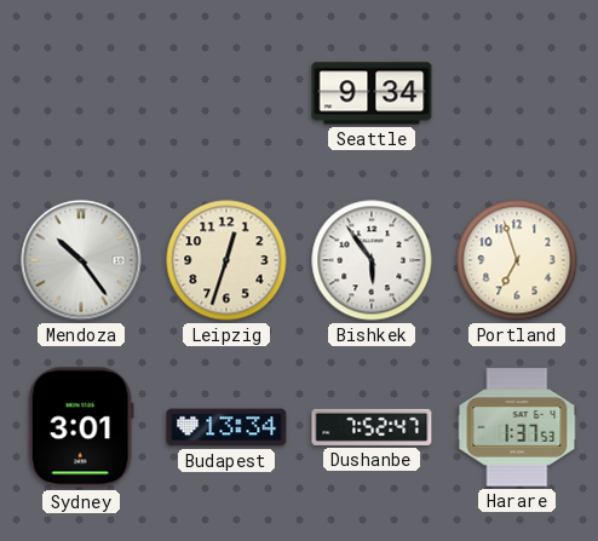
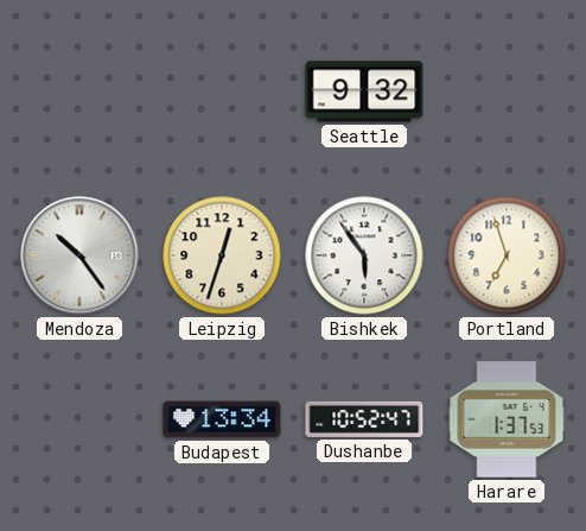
Seattle: 9:34 -> 9:32
Sydney: 3:01 -> none
Dushanbe: 7:52 -> 10:52
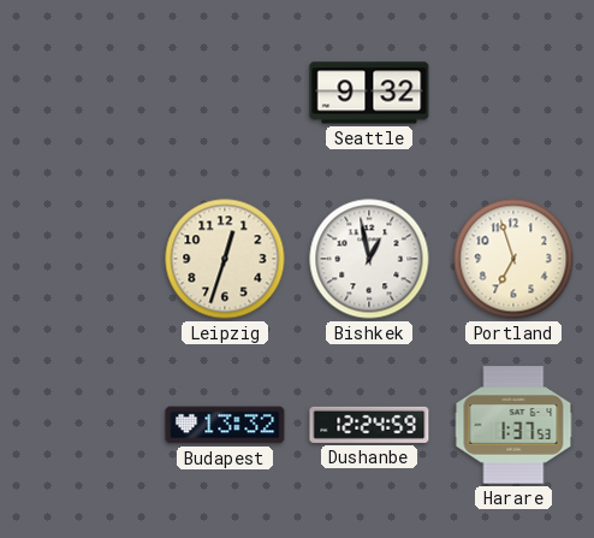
Mendoza: 10:24 -> none
Bishkek: 5:54 -> 12:58
Budapest: 13:34 -> 13:32
Dushanbe: 10:52 -> 12:24
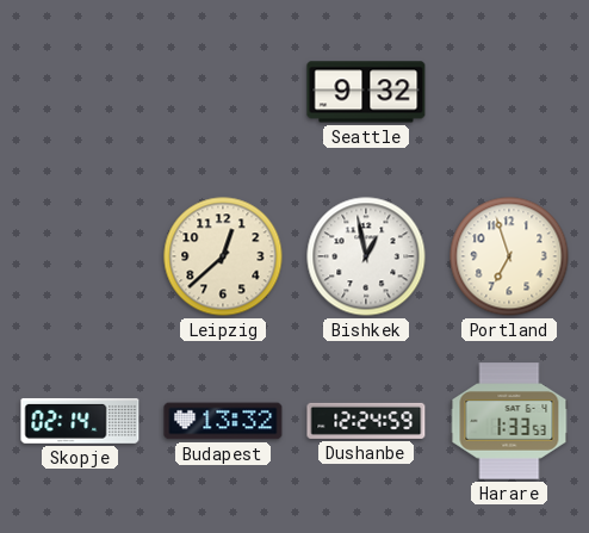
Leipzig: 12:33 -> 12:38
Skopje: none -> 02:14
Harare: 1:37 -> 1:33
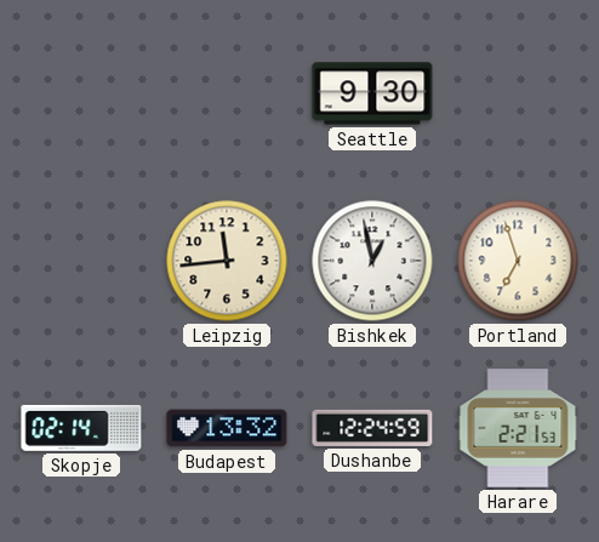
Seattle: 9:32 -> 9:30
Leipzig: 12:38 -> 11:44
Harare: 1:33 -> 2:21
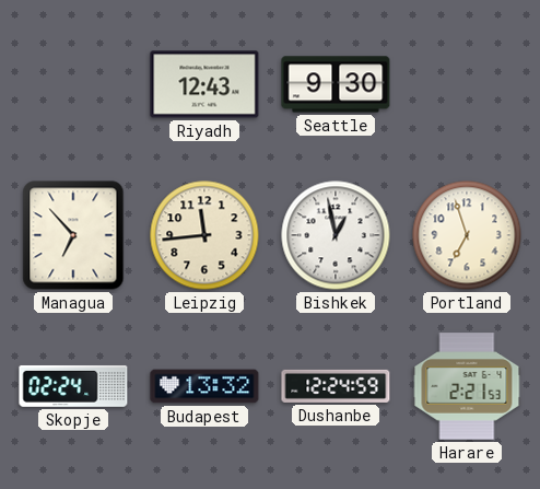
Riyadh: none -> 12:43
Managua: none -> 6:53
Skopje: 02:14 -> 02:24
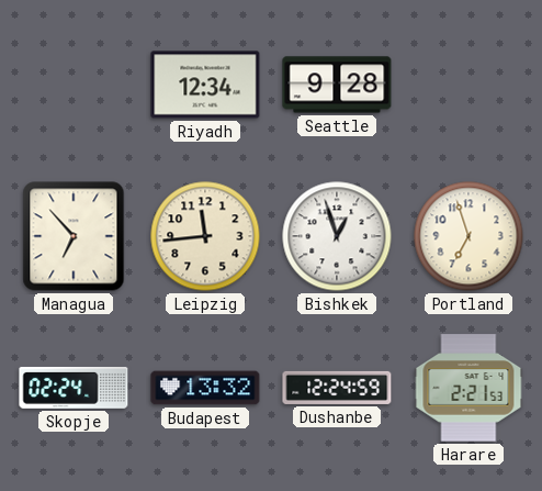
Riyadh: 12:43 -> 12:34
Seattle: 9:30 -> 9:28
Bishkek: 12:58 -> 12:57
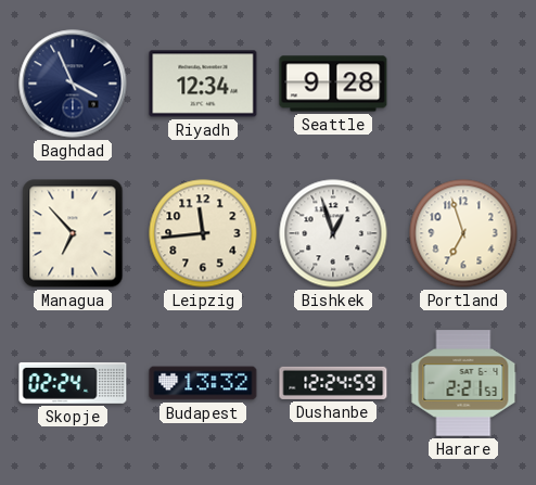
Baghdad: none -> 3:56
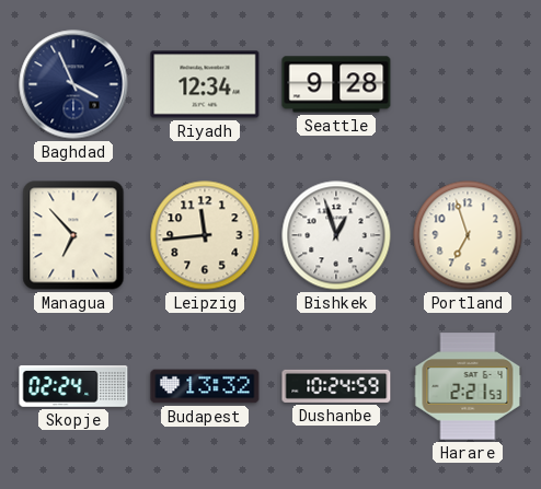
Dushanbe: 12:24 -> 10:24
